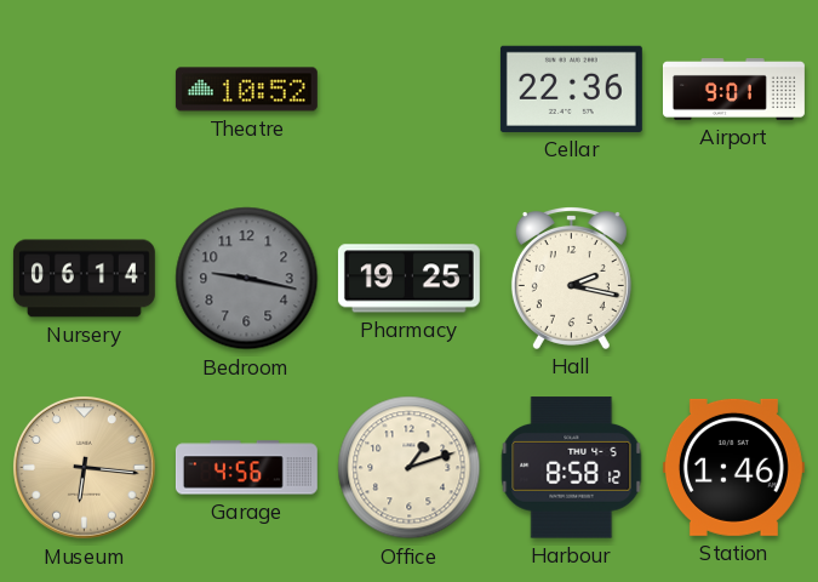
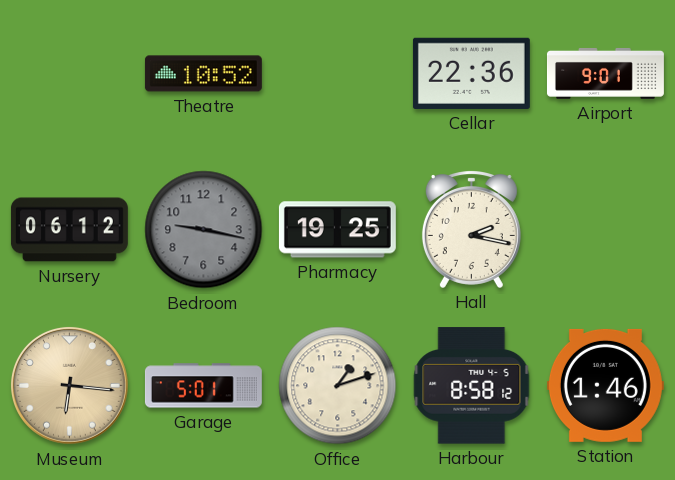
Nursery: 06:14 -> 06:12
Garage: 4:56 -> 5:01
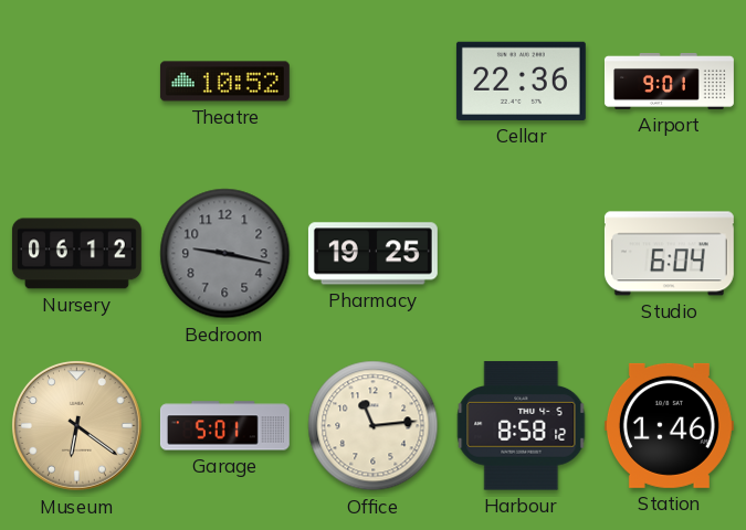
Hall: 2:17 -> none
Studio: none -> 6:04
Museum: 6:16 -> 6:21
Office: 1:12 -> 11:14
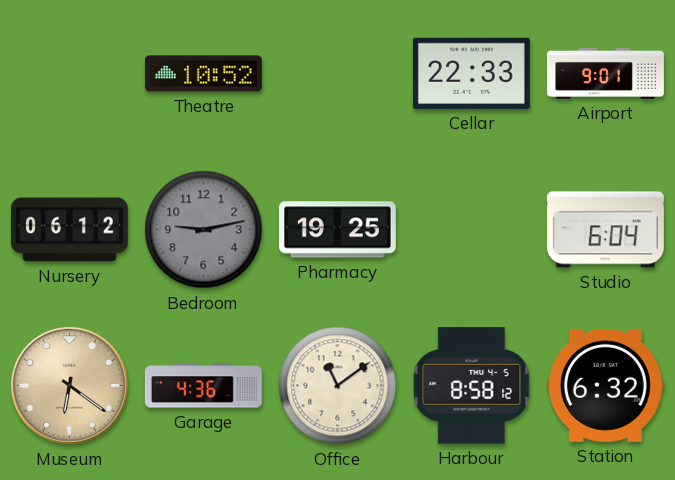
Cellar: 22:36 -> 22:33
Bedroom: 9:17 -> 9:13
Garage: 5:01 -> 4:36
Office: 11:14 -> 11:09
Station: 1:46 -> 6:32
